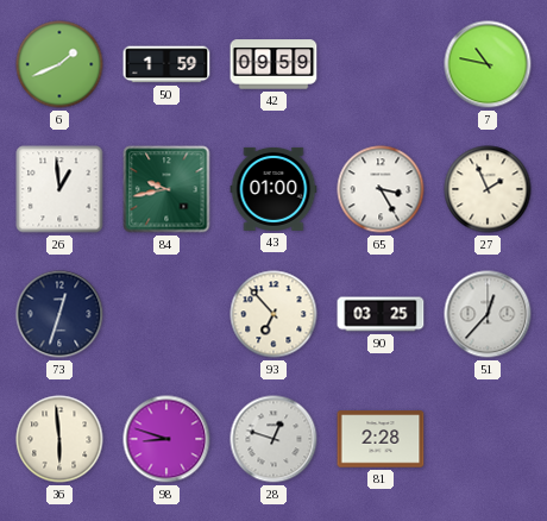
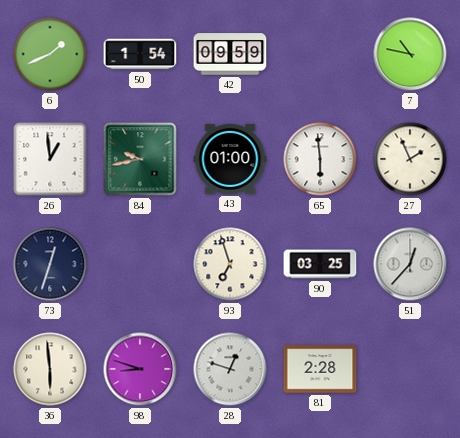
50: 1:59 -> 1:54
65: 3:25 -> 5:59
93: 6:53 -> 6:57
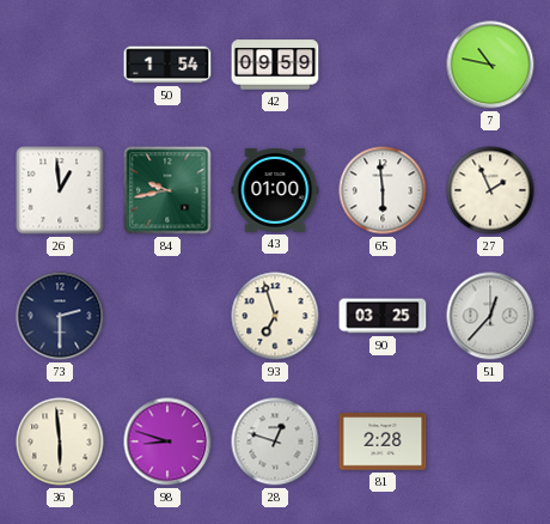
6: 1:41 -> none
73: 12:33 -> 2:30
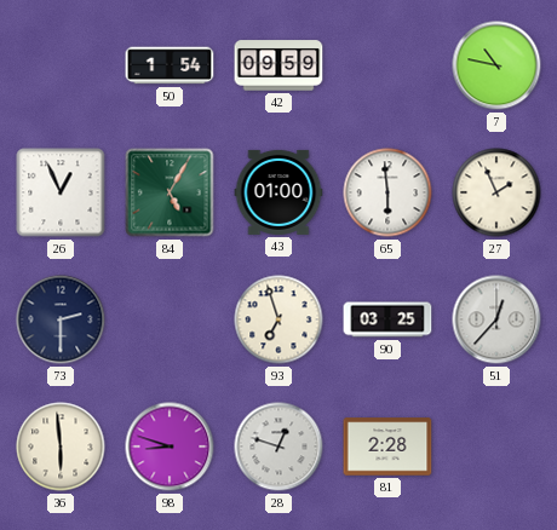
26: 12:59 -> 12:56
84: 9:43 -> 5:05
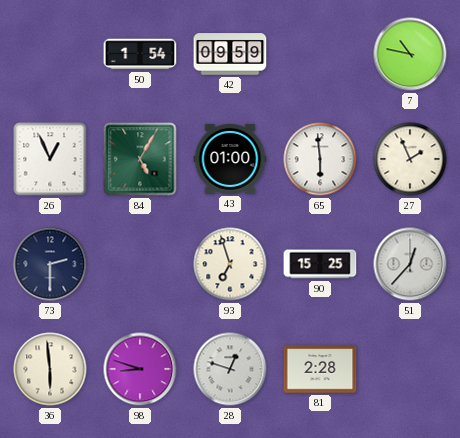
90: 03:25 -> 15:25
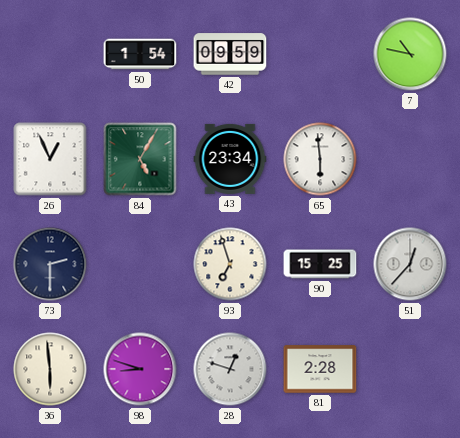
43: 01:00 -> 23:34
27: 1:56 -> none
